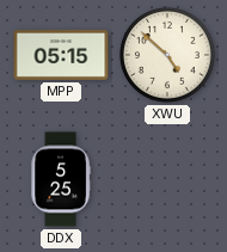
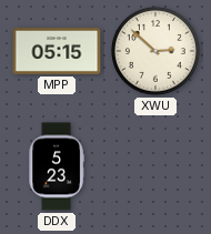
XWU: 4:52 -> 2:52
DDX: 5:25 -> 5:23
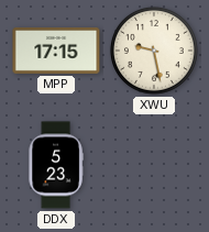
MPP: 05:15 -> 17:15
XWU: 2:52 -> 9:28
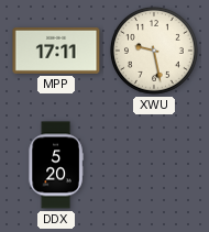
MPP: 17:15 -> 17:11
DDX: 5:23 -> 5:20
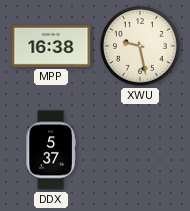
MPP: 17:11 -> 16:38
DDX: 5:20 -> 5:37
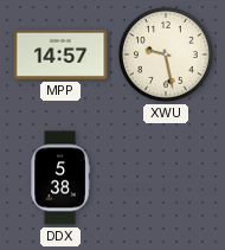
MPP: 16:38 -> 14:57
DDX: 5:37 -> 5:38
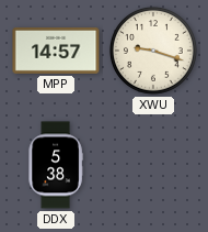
XWU: 9:28 -> 9:18
